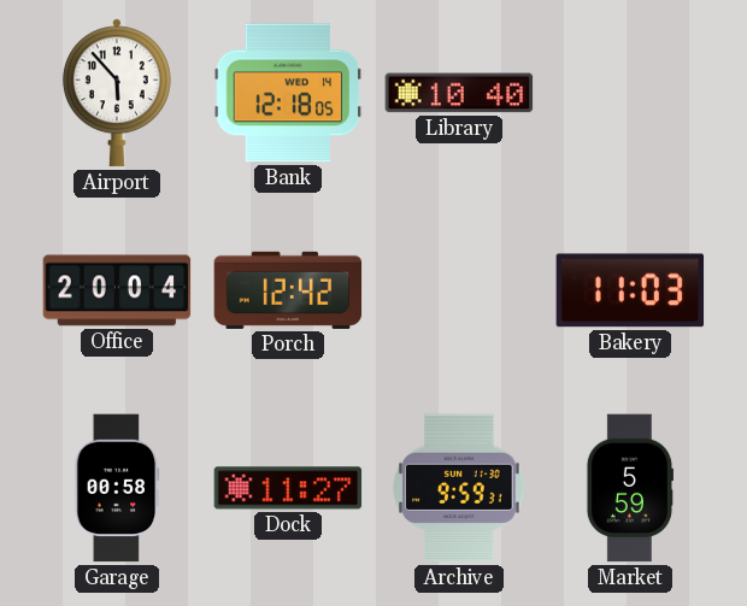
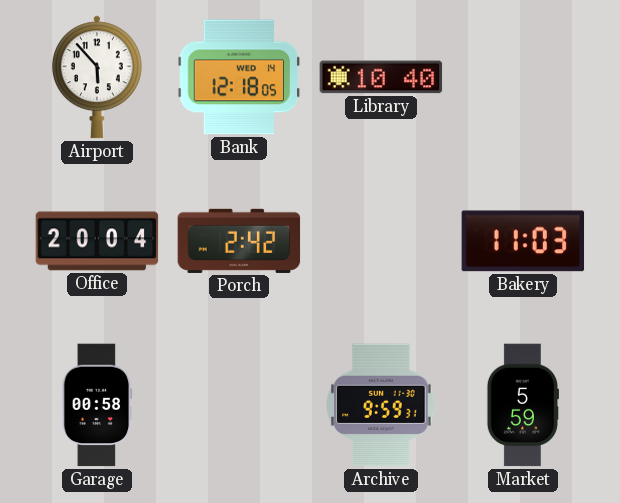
Porch: 12:42 -> 2:42
Dock: 11:27 -> none
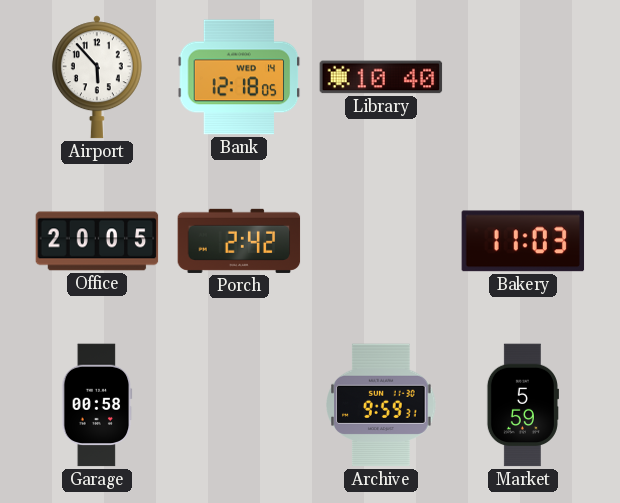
Office: 20:04 -> 20:05
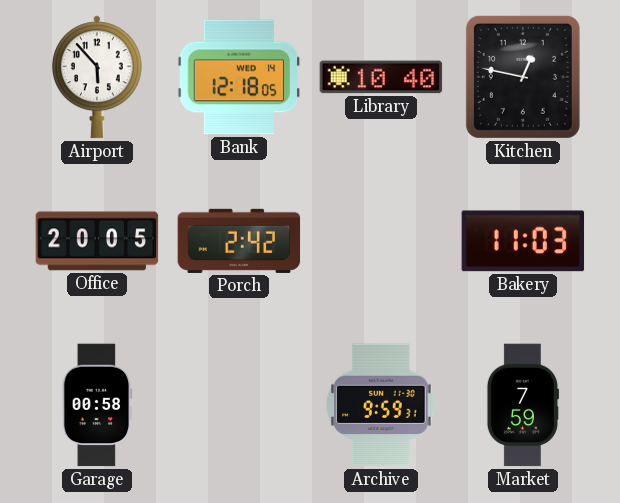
Kitchen: none -> 12:47
Market: 5:59 -> 7:59
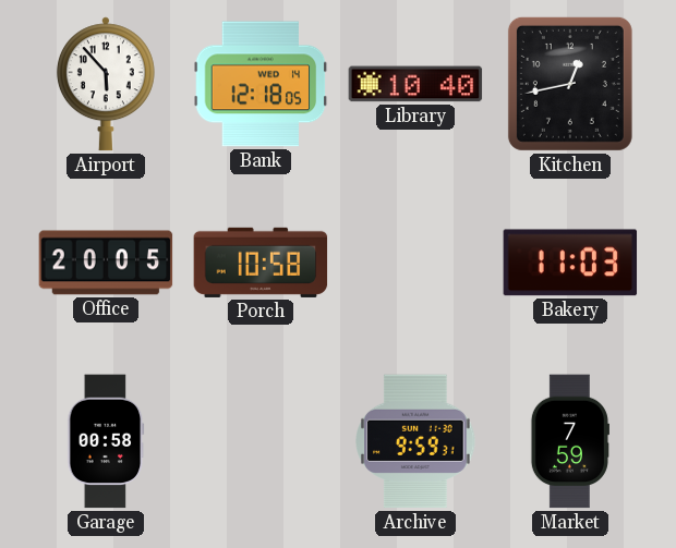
Kitchen: 12:47 -> 12:43
Porch: 2:42 -> 10:58
